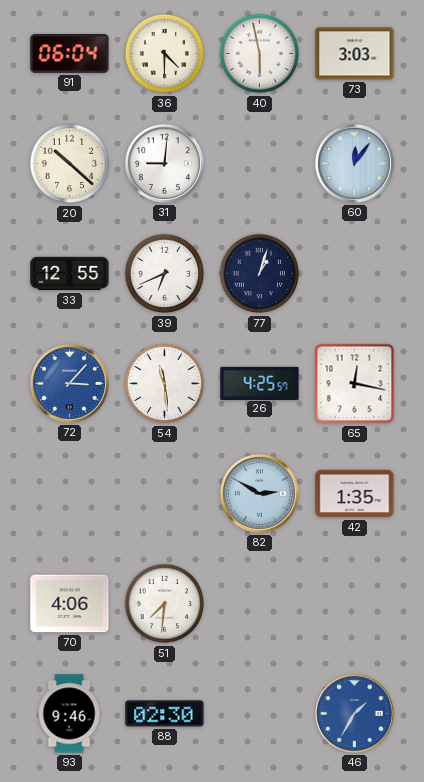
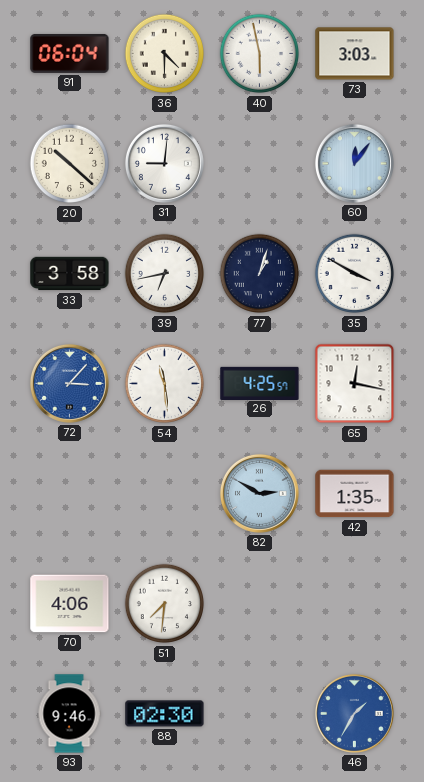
33: 12:55 -> 3:58
39: 6:41 -> 6:43
35: none -> 3:50
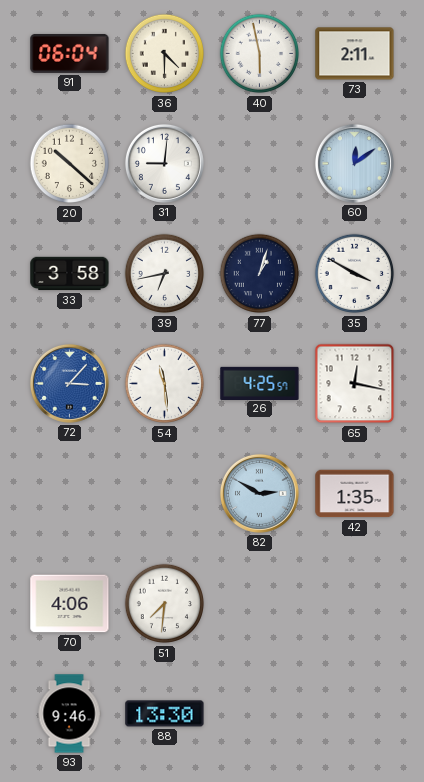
73: 3:03 -> 2:11
60: 12:06 -> 12:09
88: 02:30 -> 13:30
46: 1:35 -> none
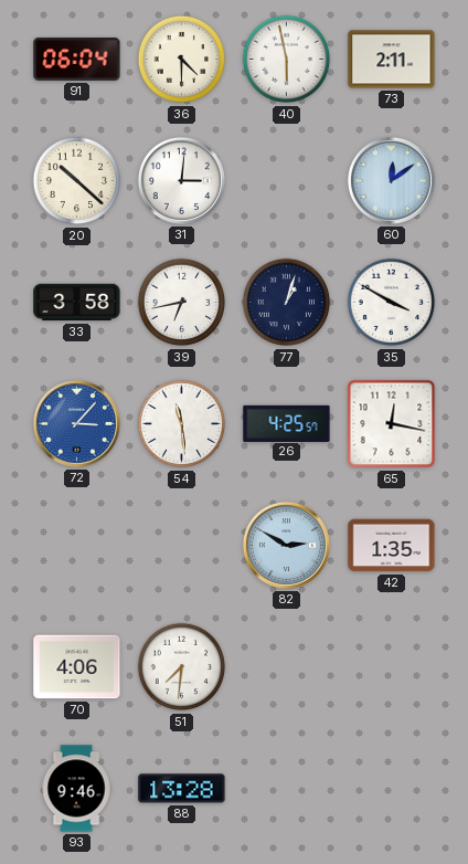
31: 9:01 -> 3:01
88: 13:30 -> 13:28
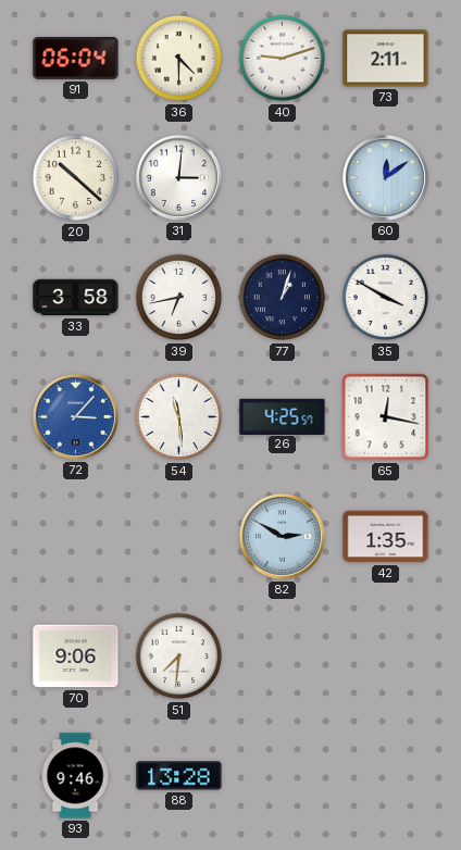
40: 5:58 -> 9:12
70: 4:06 -> 9:06
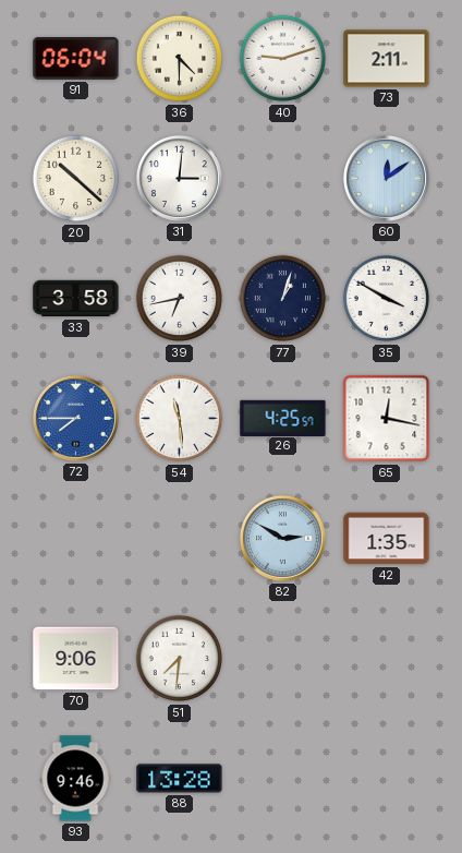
72: 3:07 -> 7:45
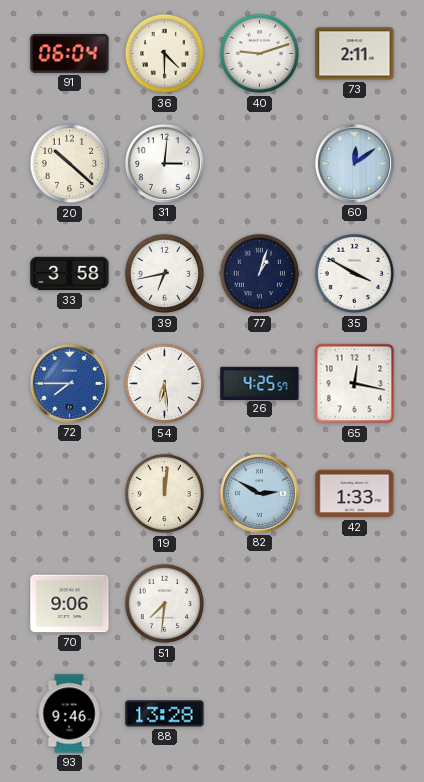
54: 11:29 -> 6:29
19: none -> 12:01
42: 1:35 -> 1:33
